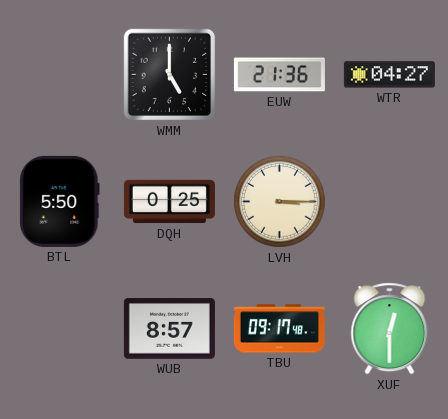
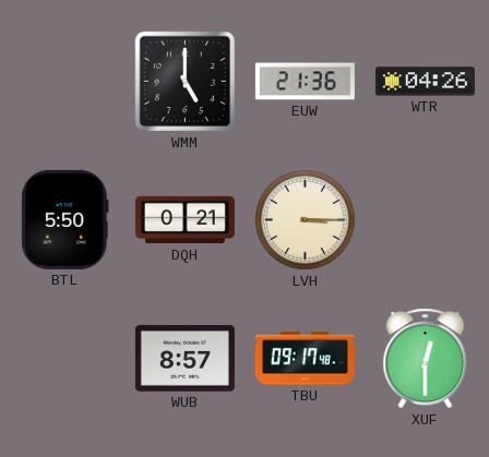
WTR: 04:27 -> 04:26
DQH: 0:25 -> 0:21
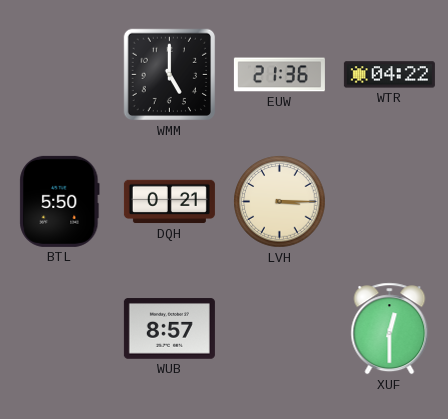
WTR: 04:26 -> 04:22
TBU: 09:17 -> none
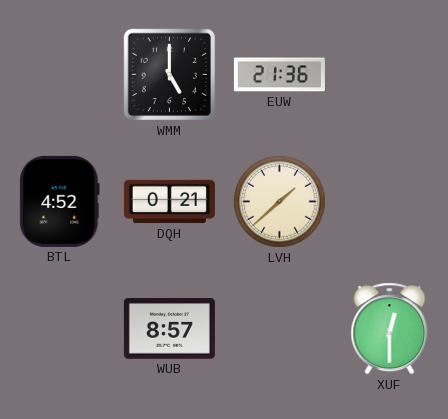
WTR: 04:22 -> none
BTL: 5:50 -> 4:52
LVH: 3:15 -> 1:38
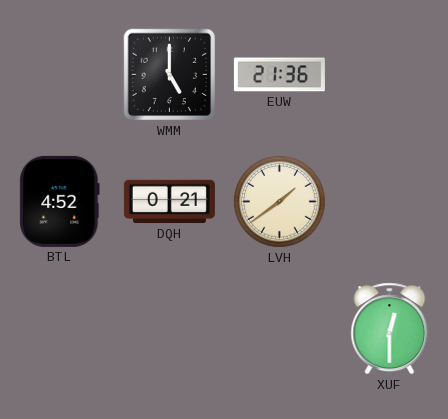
LVH: 1:38 -> 1:39
WUB: 8:57 -> none
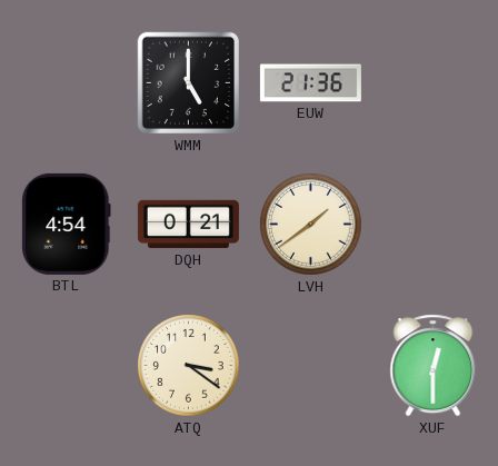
BTL: 4:52 -> 4:54
ATQ: none -> 3:21
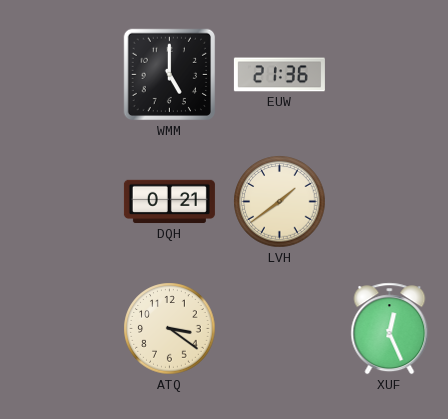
BTL: 4:54 -> none
XUF: 12:30 -> 12:26
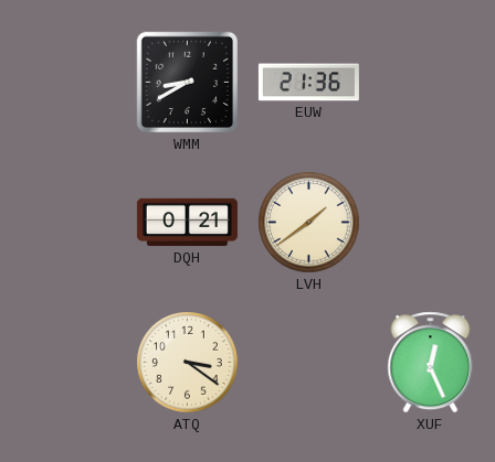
WMM: 5:00 -> 8:40
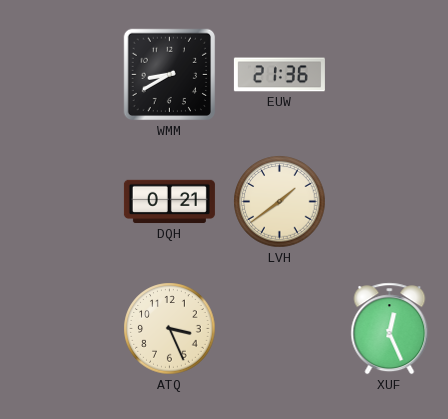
ATQ: 3:21 -> 3:26
